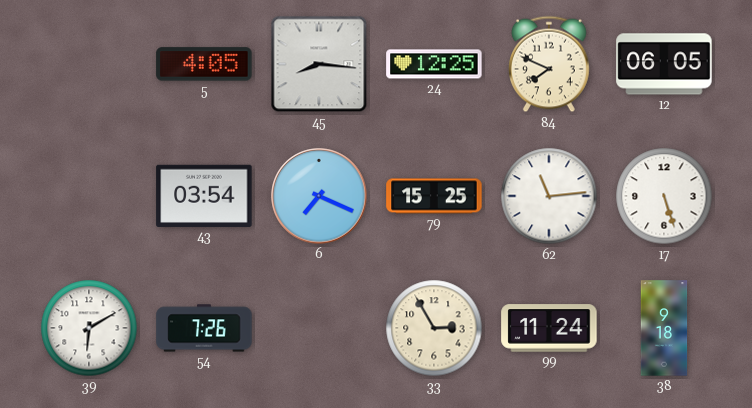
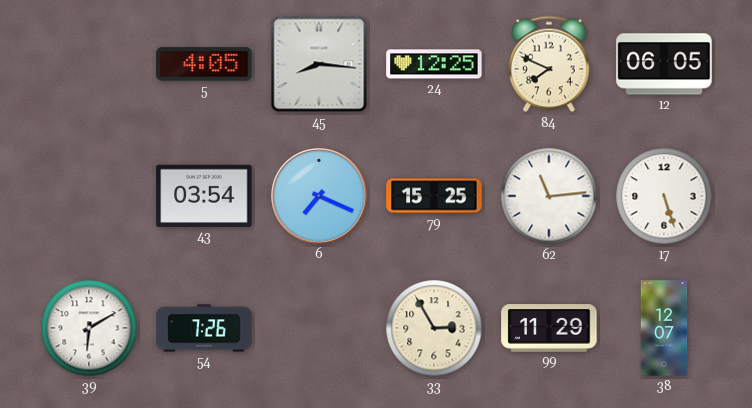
99: 11:24 -> 11:29
38: 9:18 -> 12:07
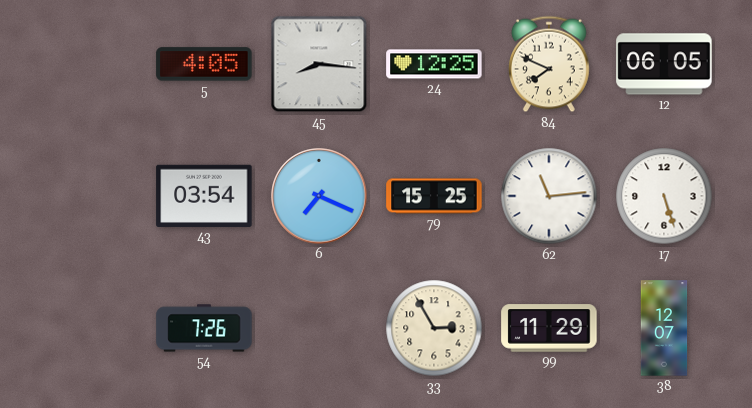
39: 6:10 -> none
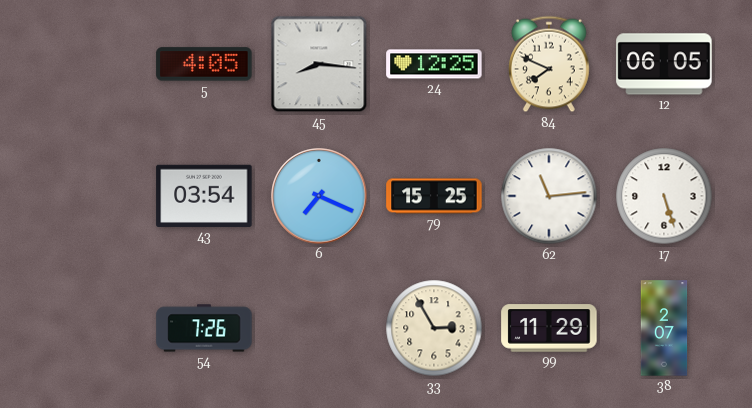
38: 12:07 -> 2:07
